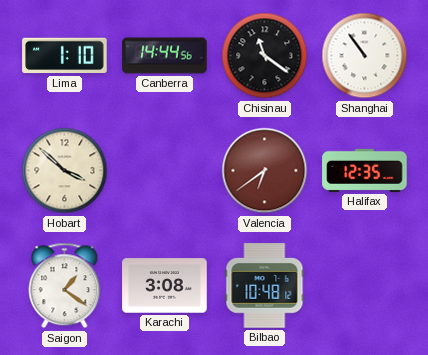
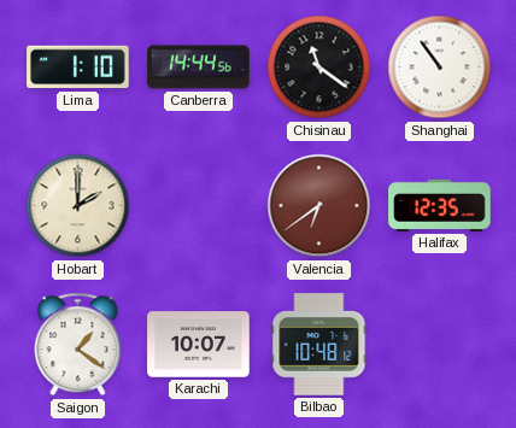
Hobart: 3:52 -> 2:00
Karachi: 3:08 -> 10:07
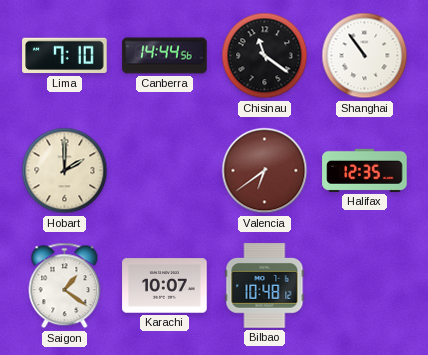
Lima: 1:10 -> 7:10
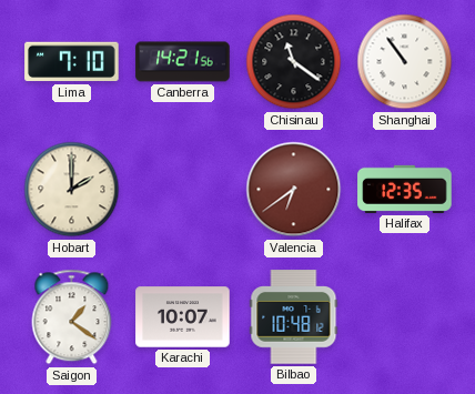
Canberra: 14:44 -> 14:21
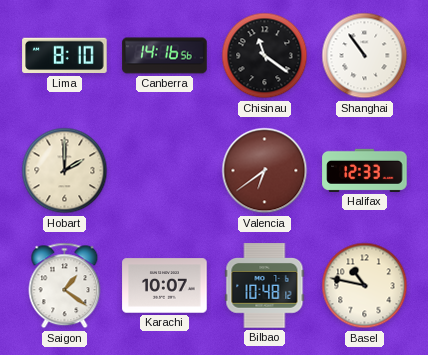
Lima: 7:10 -> 8:10
Canberra: 14:21 -> 14:16
Halifax: 12:35 -> 12:33
Basel: none -> 10:47
